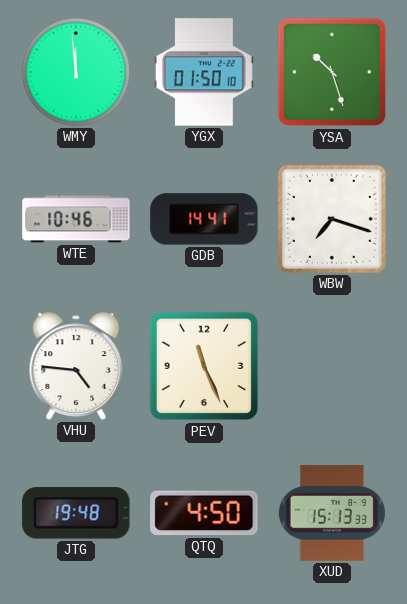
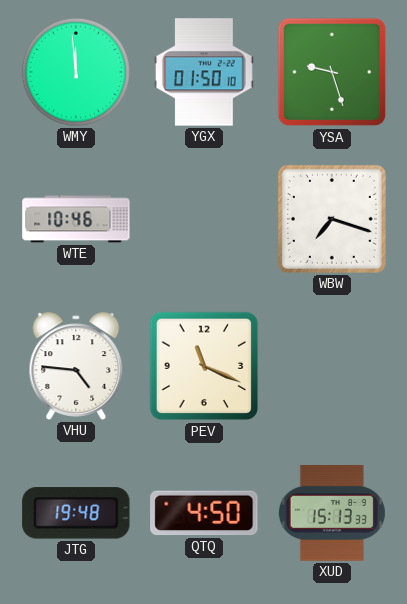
YSA: 10:27 -> 9:27
GDB: 14:41 -> none
PEV: 11:26 -> 11:19
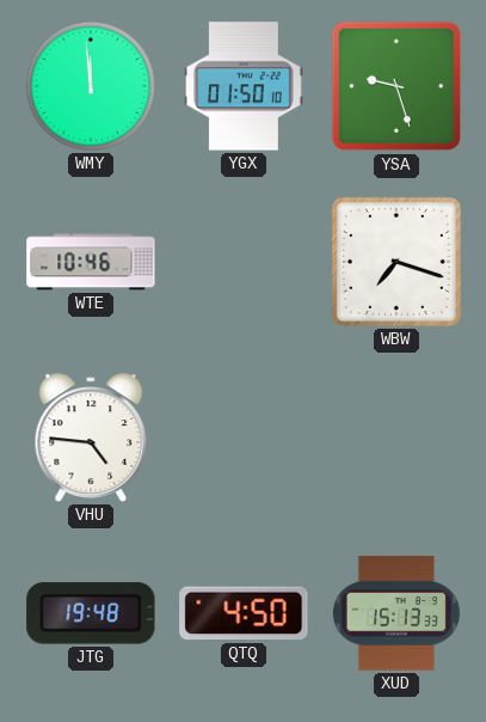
PEV: 11:19 -> none
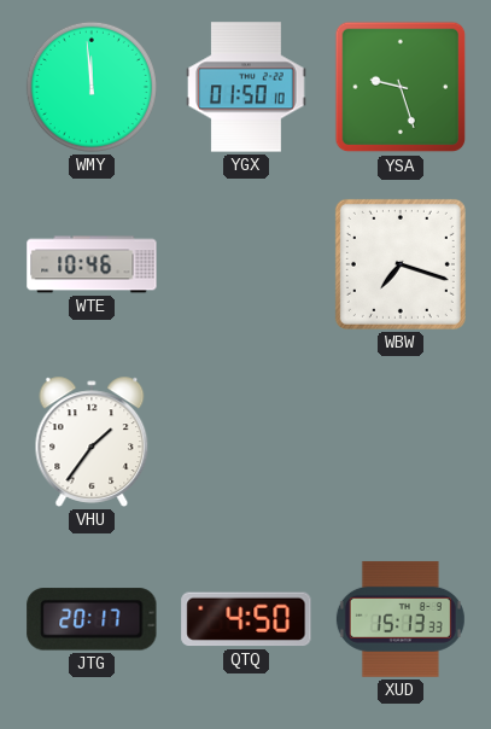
VHU: 4:46 -> 1:36
JTG: 19:48 -> 20:17
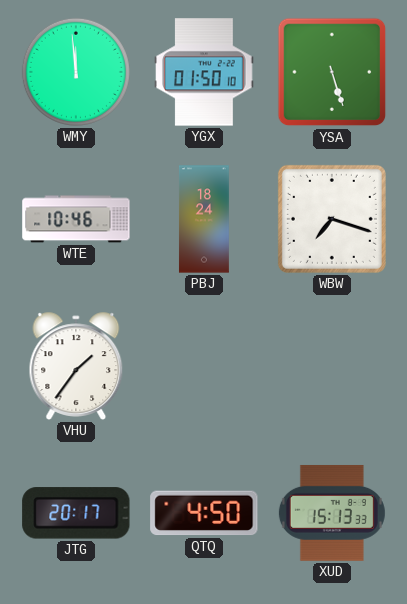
YSA: 9:27 -> 5:27
PBJ: none -> 18:24
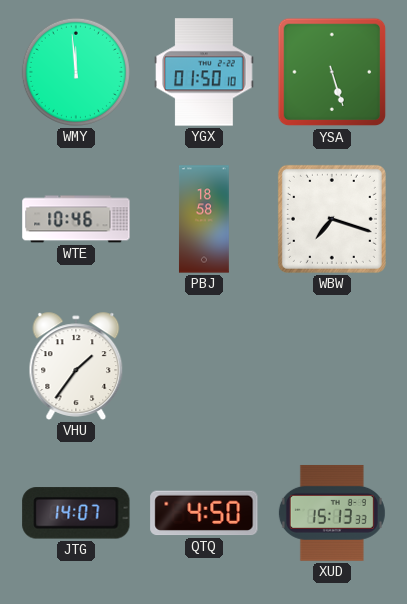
PBJ: 18:24 -> 18:58
JTG: 20:17 -> 14:07
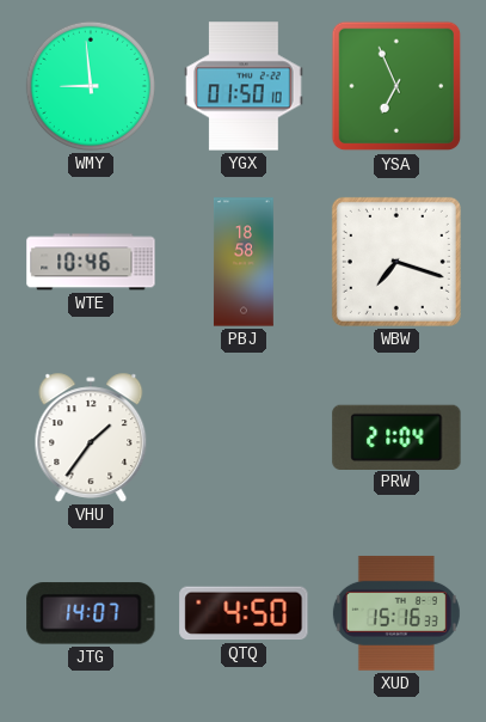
WMY: 11:59 -> 8:59
YSA: 5:27 -> 6:56
PRW: none -> 21:04
XUD: 15:13 -> 15:16
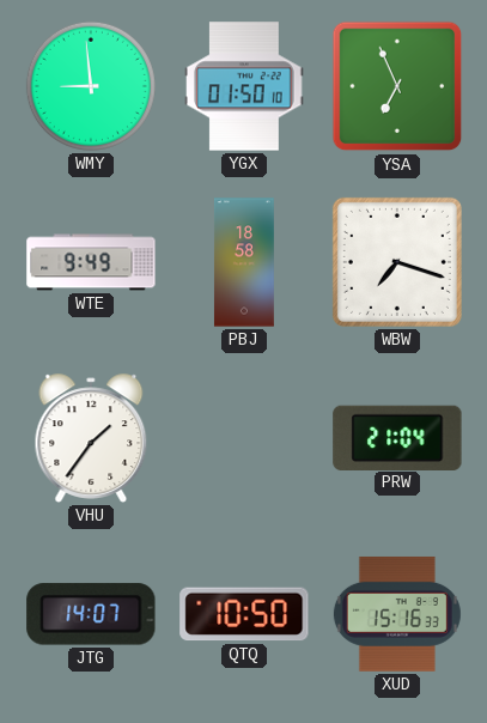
WTE: 10:46 -> 9:49
QTQ: 4:50 -> 10:50
